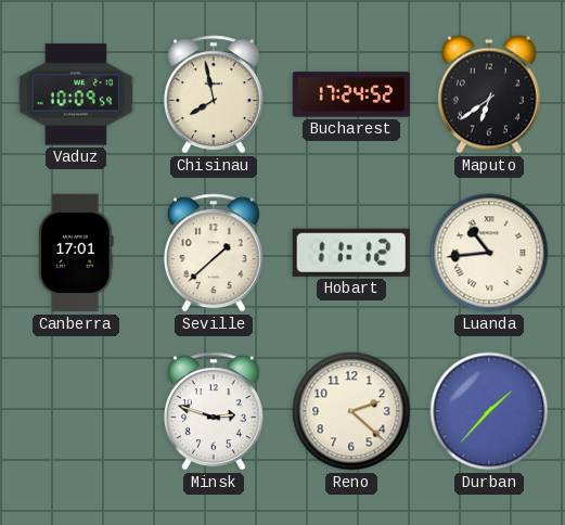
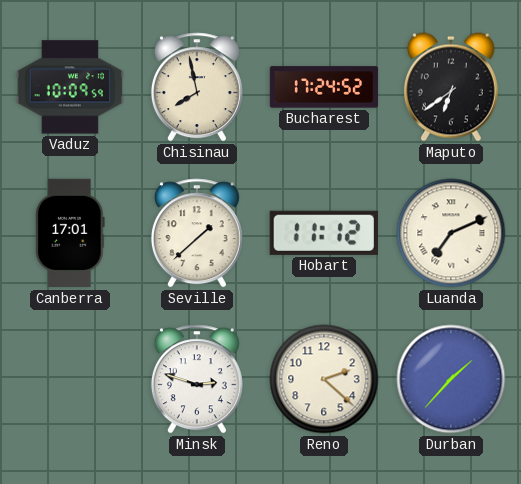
Luanda: 10:44 -> 7:11
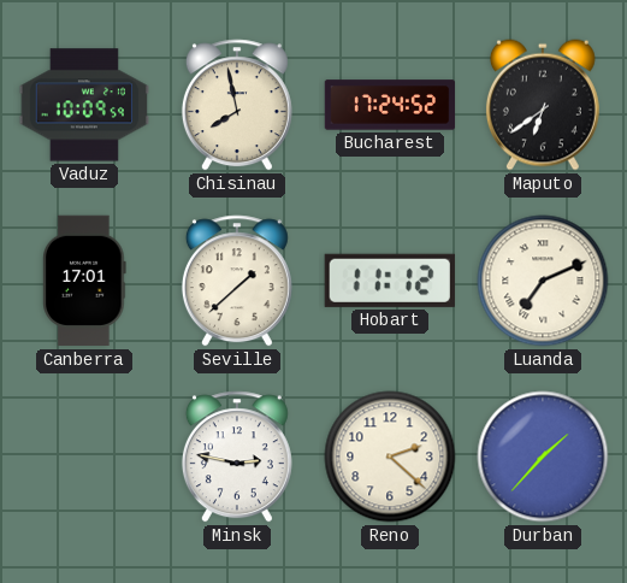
Minsk: 2:48 -> 2:47
